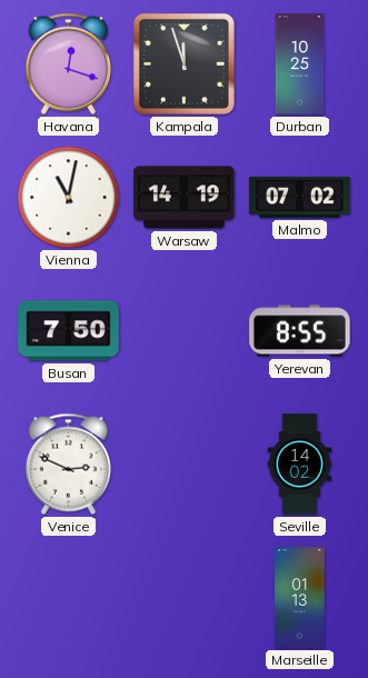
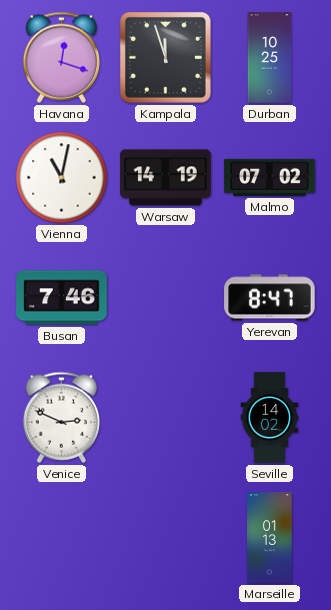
Busan: 7:50 -> 7:46
Yerevan: 8:55 -> 8:47
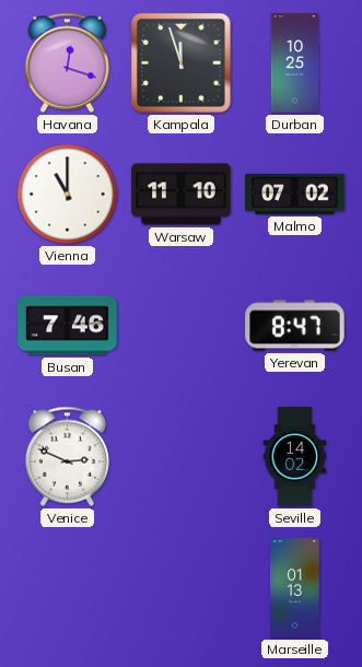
Vienna: 11:02 -> 11:00
Warsaw: 14:19 -> 11:10
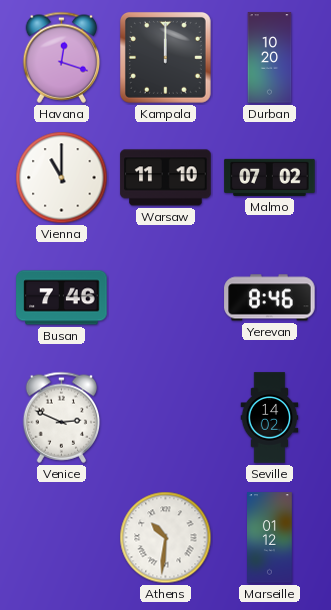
Kampala: 11:57 -> 12:00
Durban: 10:25 -> 10:20
Yerevan: 8:47 -> 8:46
Athens: none -> 10:31
Marseille: 01:13 -> 01:12
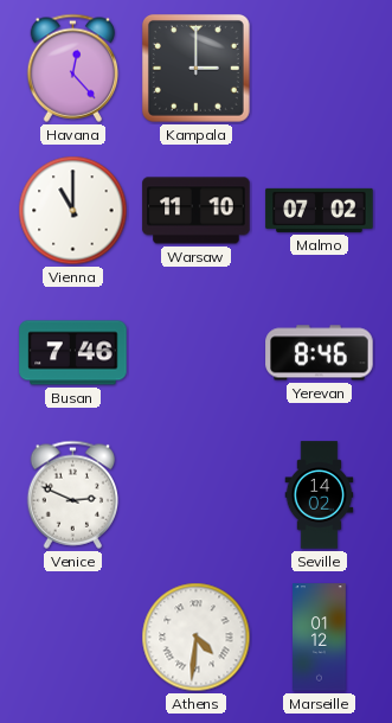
Havana: 12:18 -> 12:23
Kampala: 12:00 -> 3:00
Durban: 10:20 -> none
Athens: 10:31 -> 4:31
